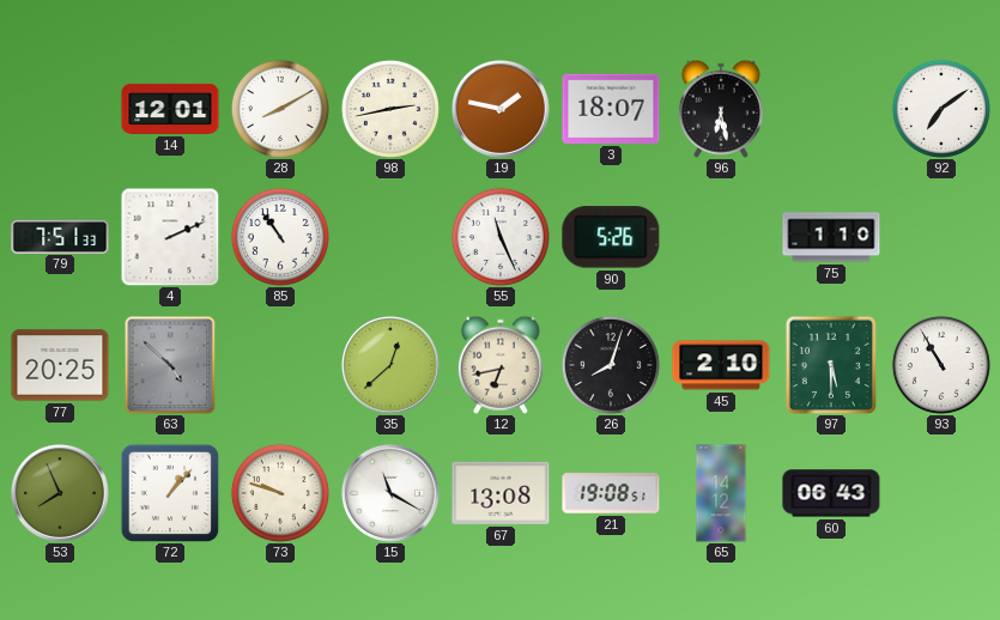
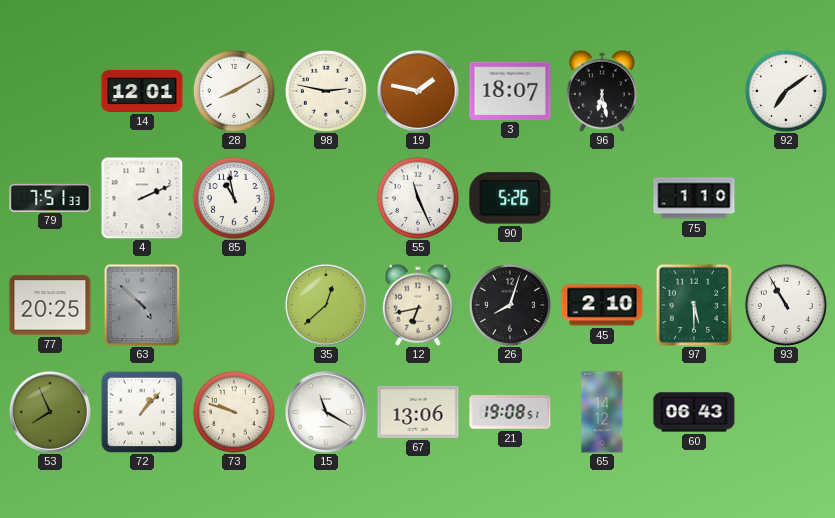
98: 2:43 -> 2:47
85: 10:54 -> 10:58
67: 13:08 -> 13:06
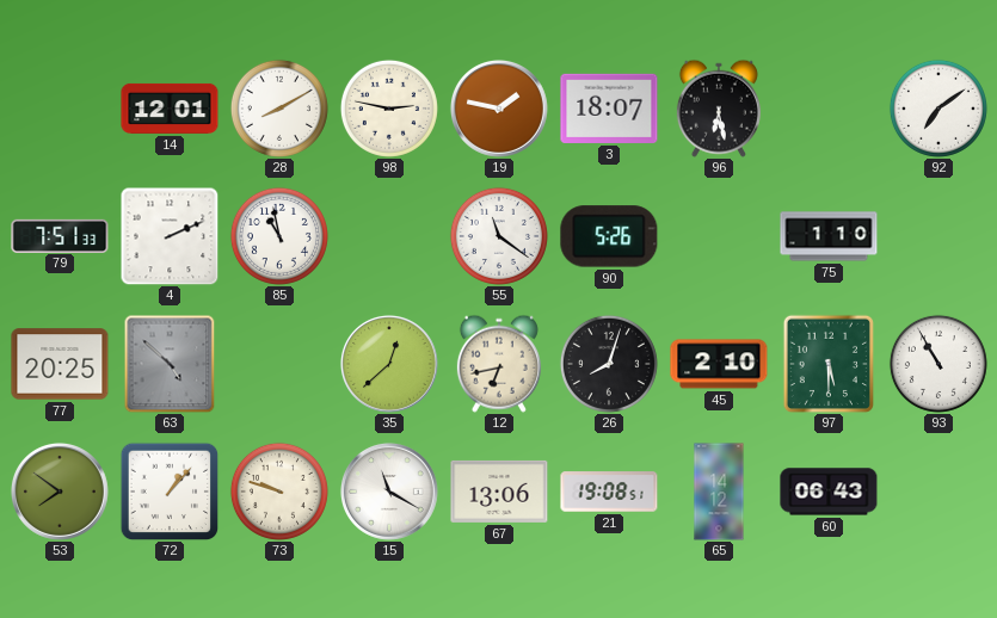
55: 11:26 -> 11:21
53: 7:56 -> 7:51
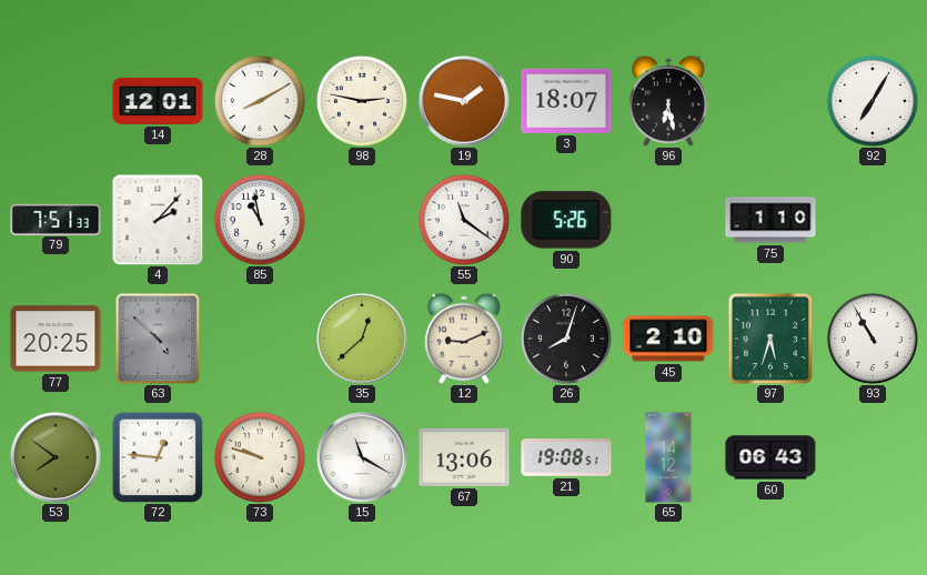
92: 7:09 -> 7:05
4: 2:11 -> 2:07
12: 6:43 -> 9:11
97: 5:30 -> 5:33
72: 1:07 -> 12:46
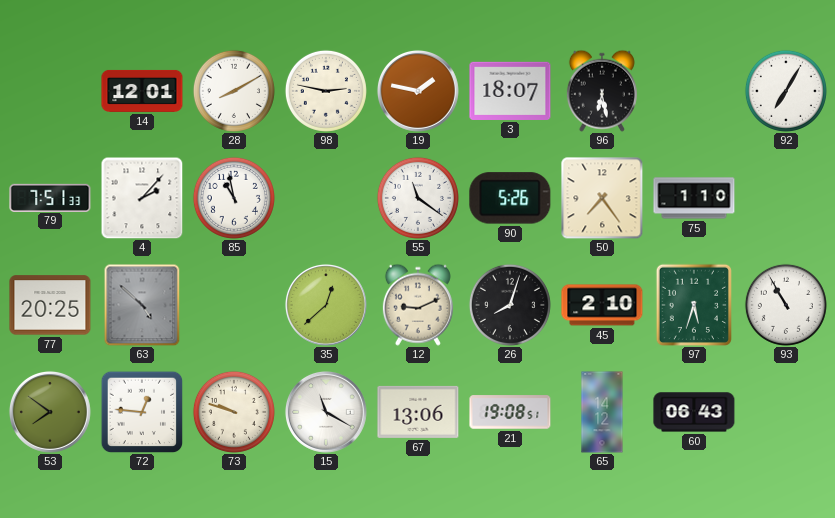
50: none -> 7:24
